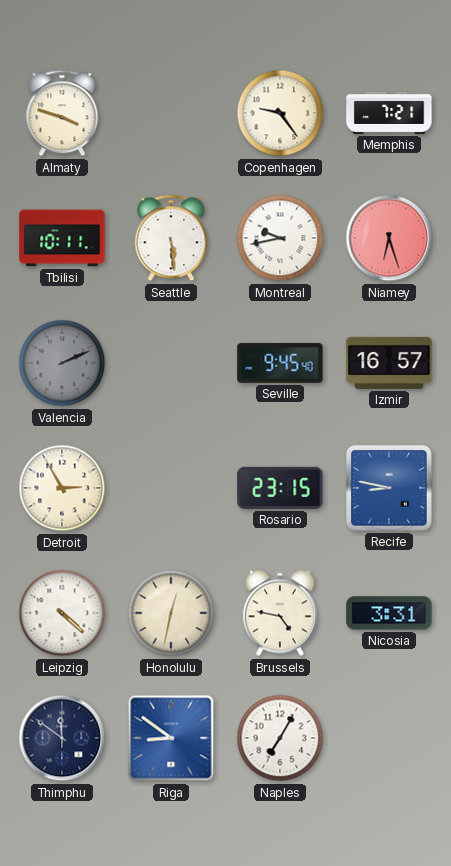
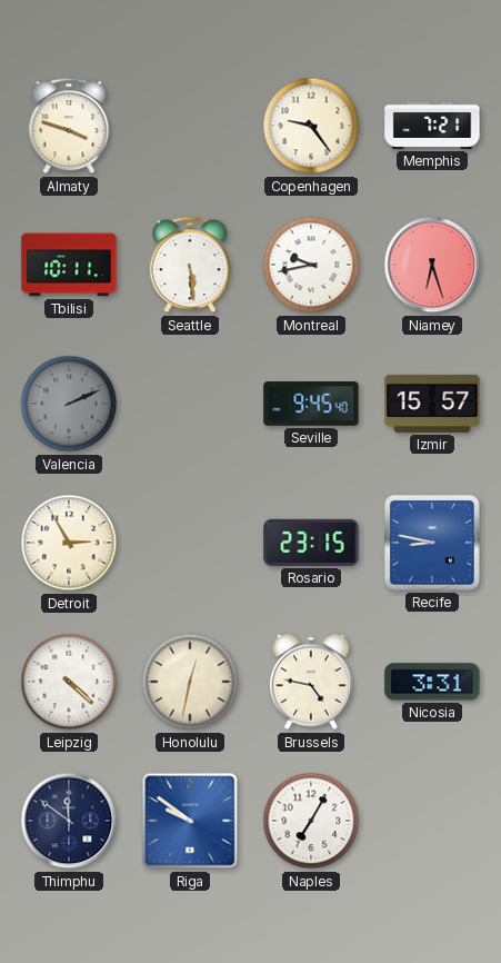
Izmir: 16:57 -> 15:57
Riga: 8:51 -> 9:51
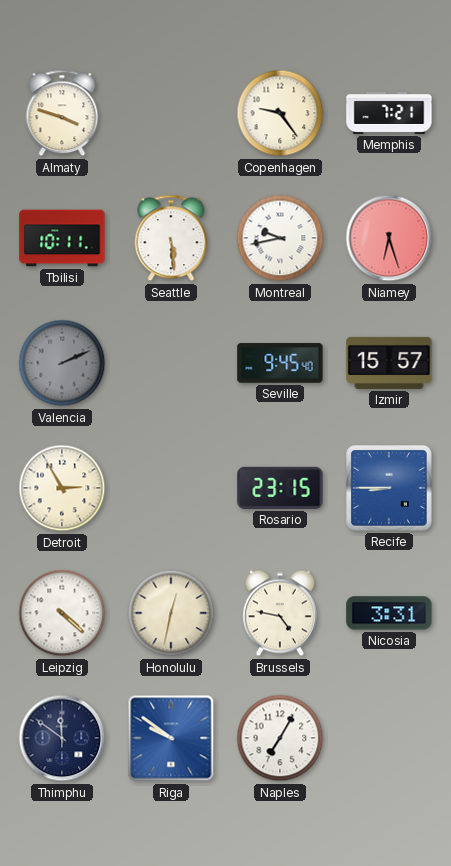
Recife: 8:47 -> 8:45
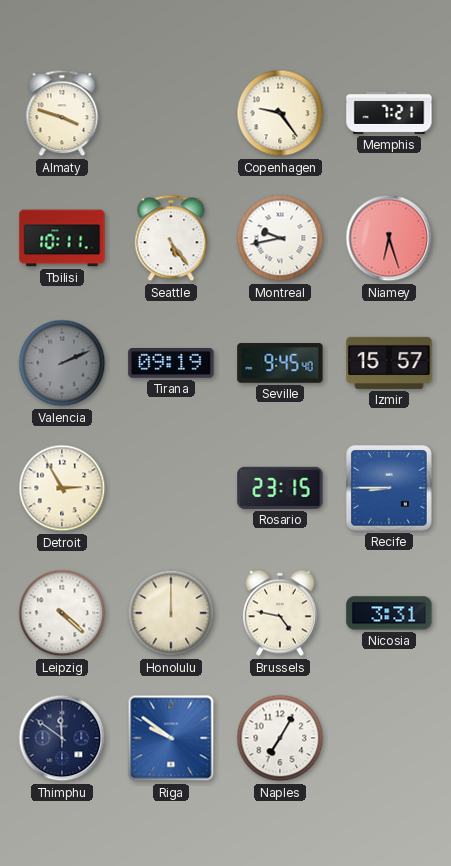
Seattle: 5:29 -> 5:24
Tirana: none -> 09:19
Honolulu: 12:32 -> 12:00
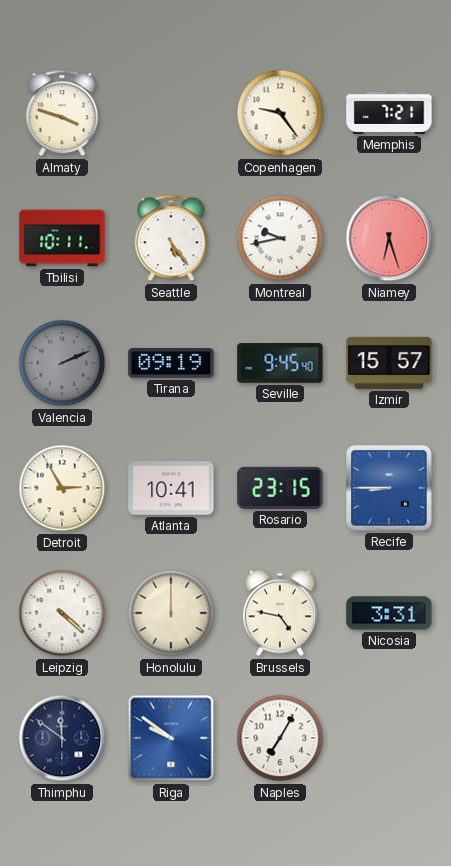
Atlanta: none -> 10:41
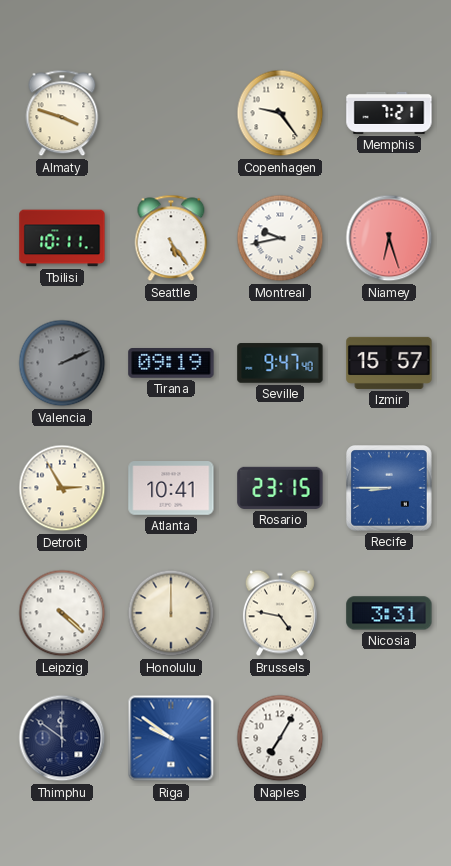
Seville: 9:45 -> 9:47
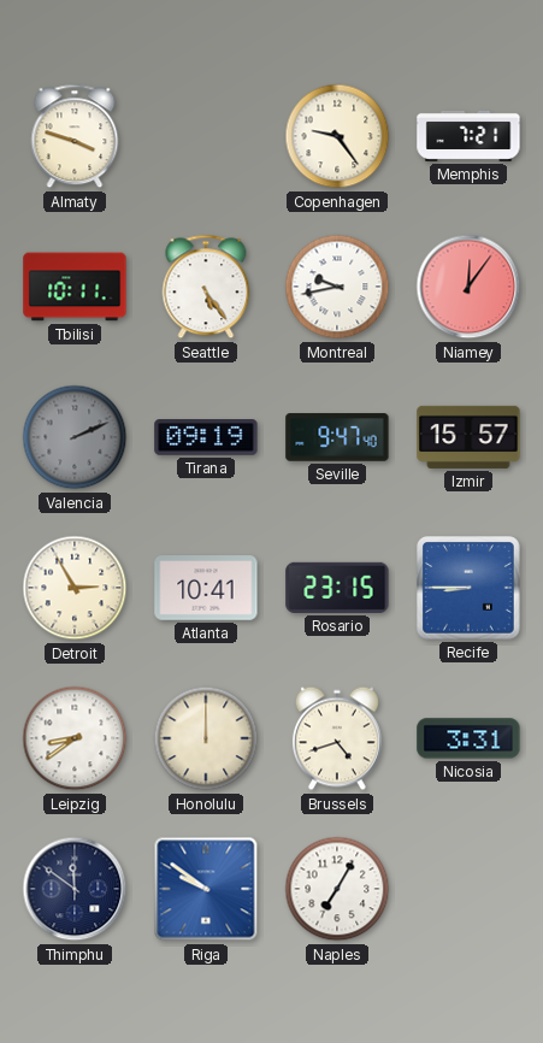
Niamey: 6:27 -> 12:06
Leipzig: 4:22 -> 8:39
Brussels: 4:47 -> 4:42
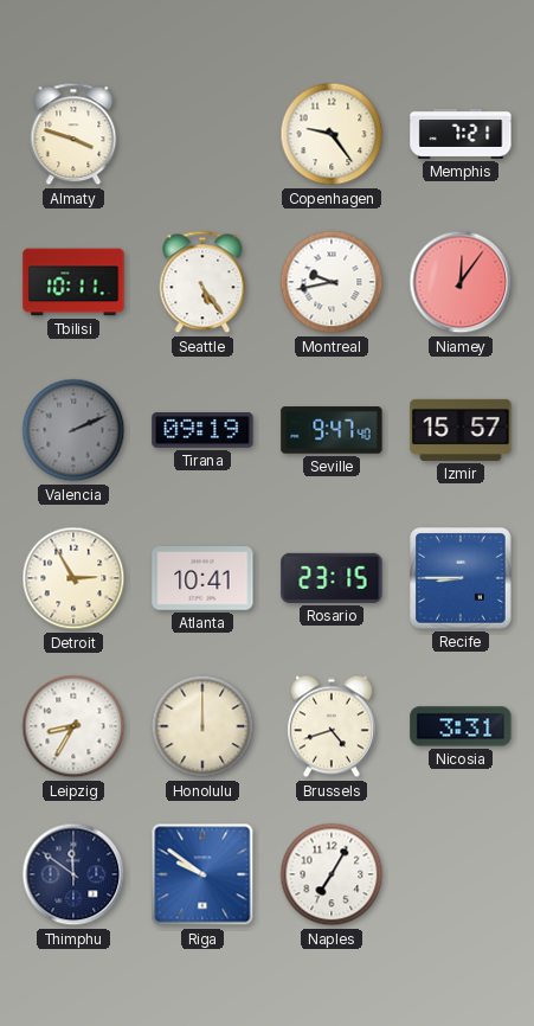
Leipzig: 8:39 -> 8:35
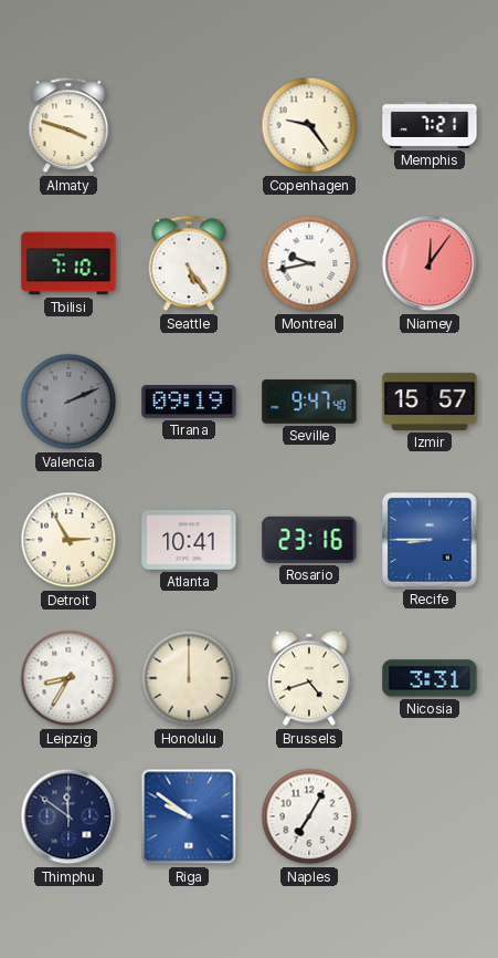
Tbilisi: 10:11 -> 7:10
Rosario: 23:15 -> 23:16
